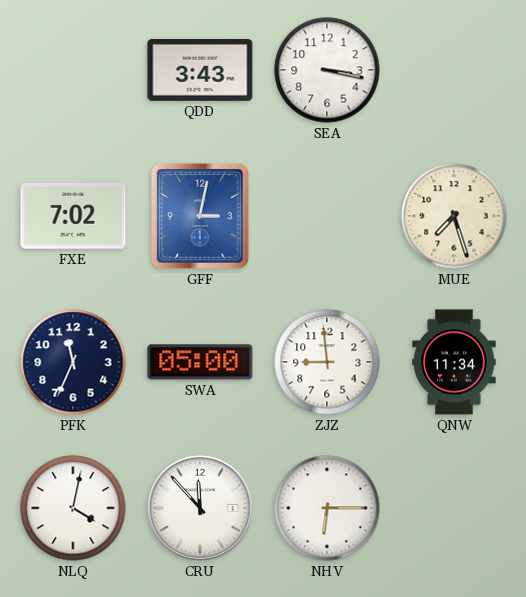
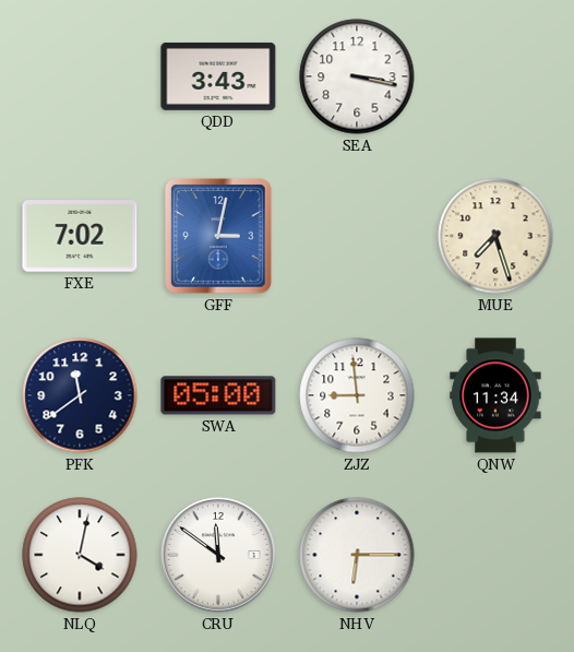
PFK: 11:34 -> 11:39
CRU: 11:53 -> 11:51
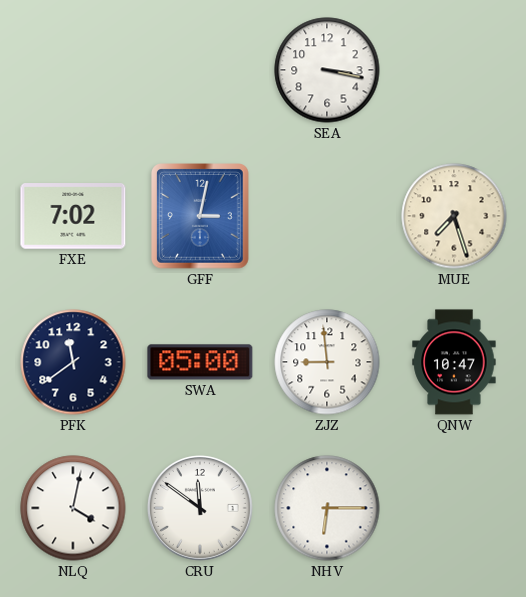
QDD: 3:43 -> none
QNW: 11:34 -> 10:47
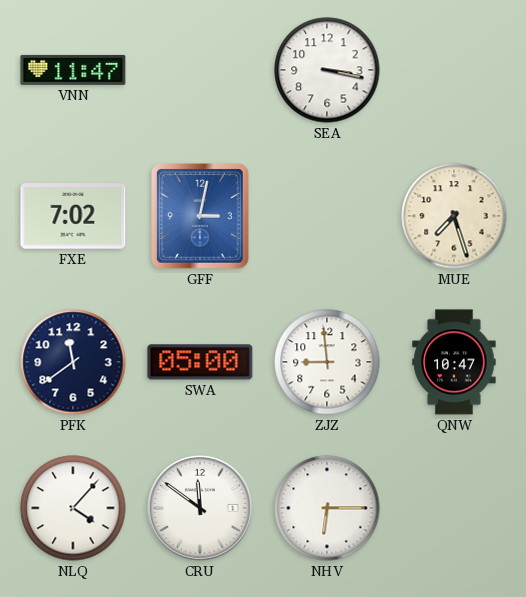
VNN: none -> 11:47
NLQ: 4:02 -> 4:07
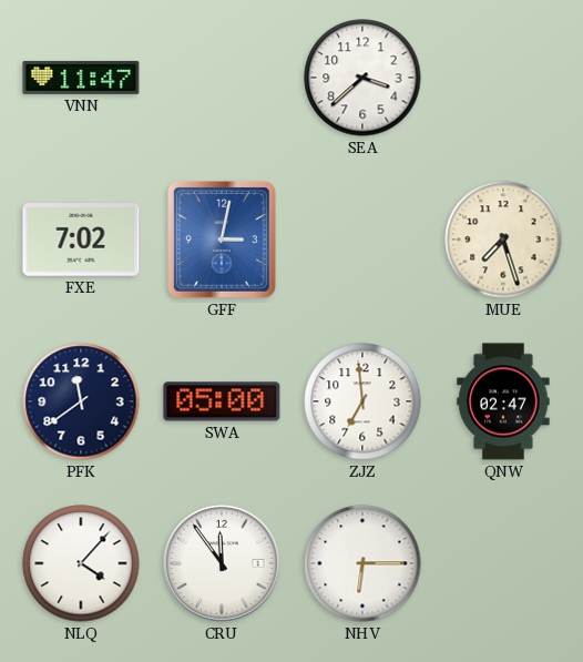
SEA: 3:17 -> 3:38
ZJZ: 8:59 -> 6:59
QNW: 10:47 -> 02:47
CRU: 11:51 -> 11:54
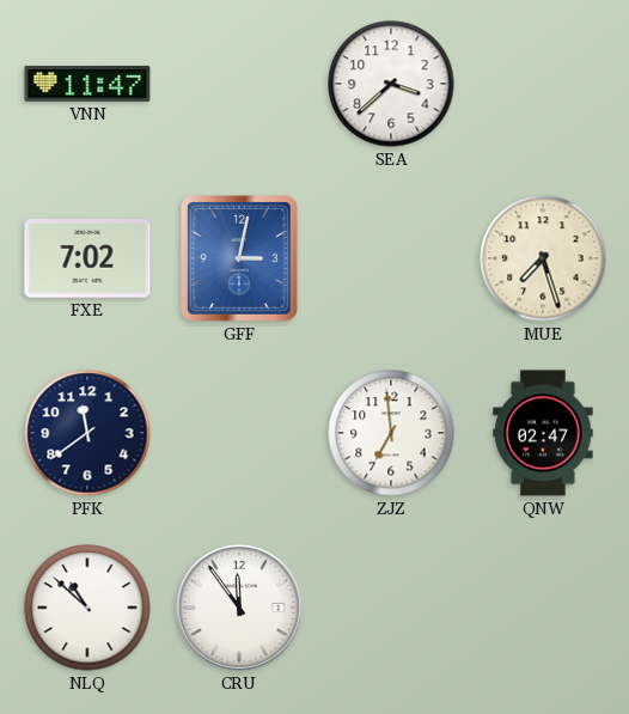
SWA: 05:00 -> none
NLQ: 4:07 -> 10:52
NHV: 6:15 -> none
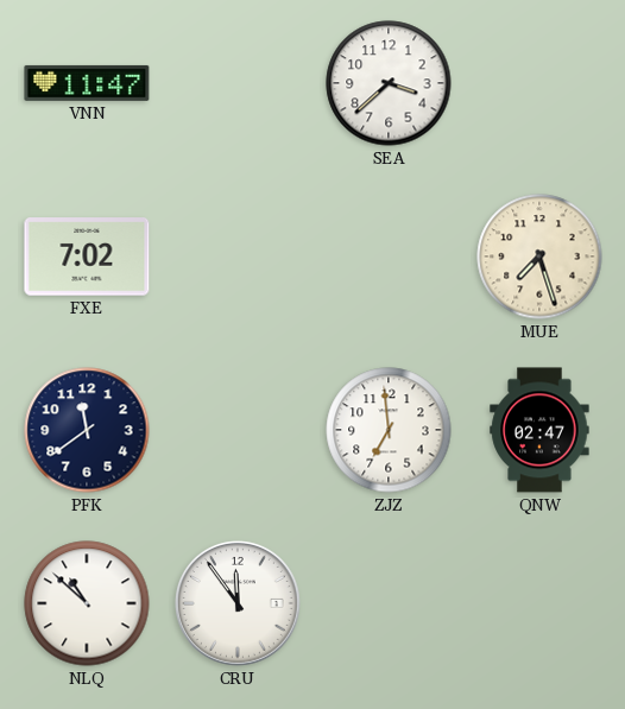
GFF: 3:02 -> none
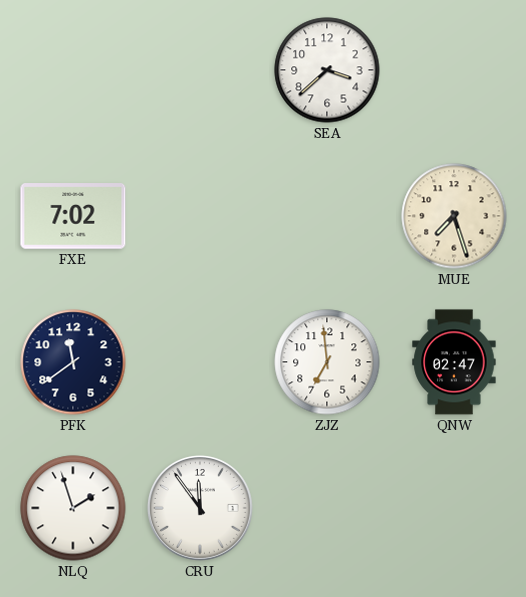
VNN: 11:47 -> none
NLQ: 10:52 -> 1:57
